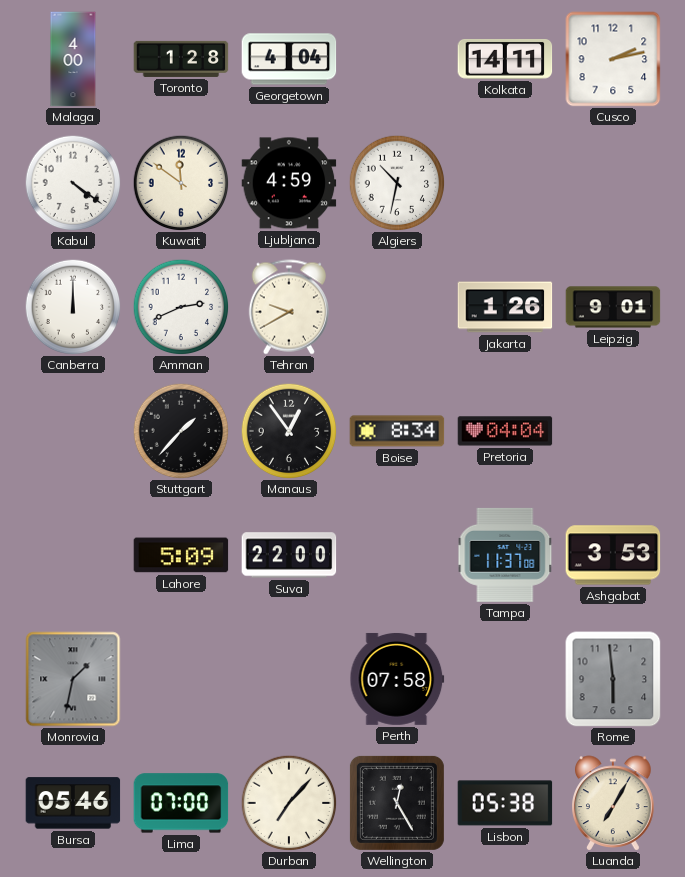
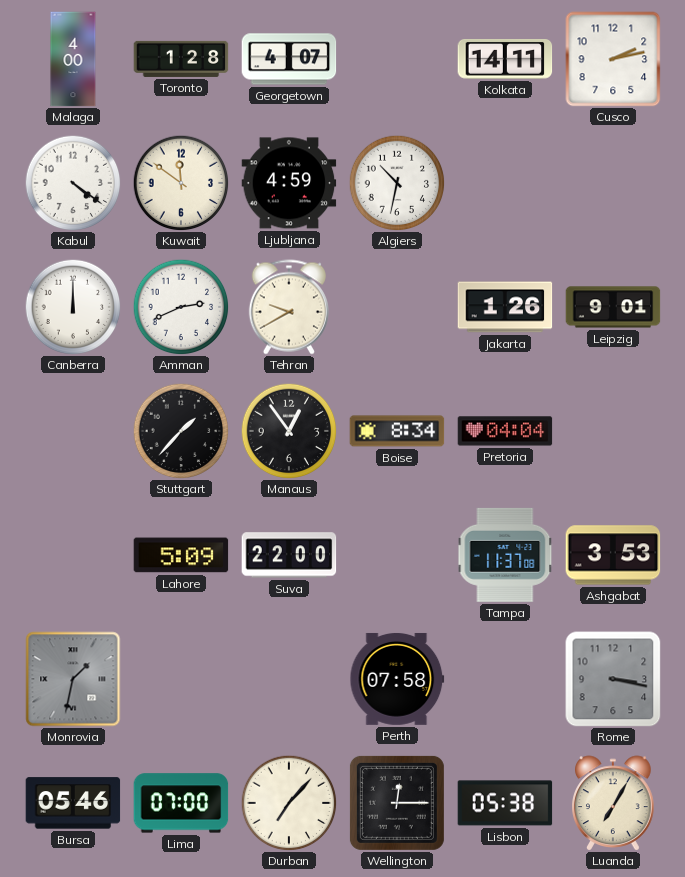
Georgetown: 4:04 -> 4:07
Rome: 5:59 -> 3:17
Wellington: 12:25 -> 12:15
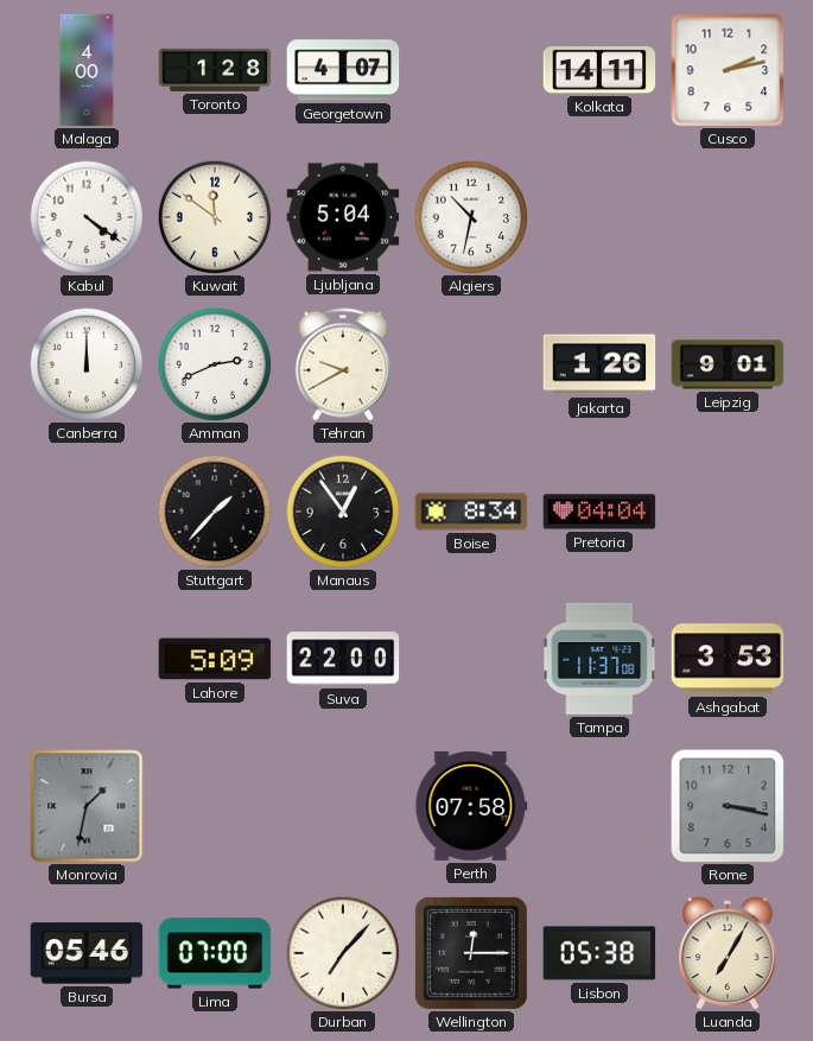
Ljubljana: 4:59 -> 5:04
